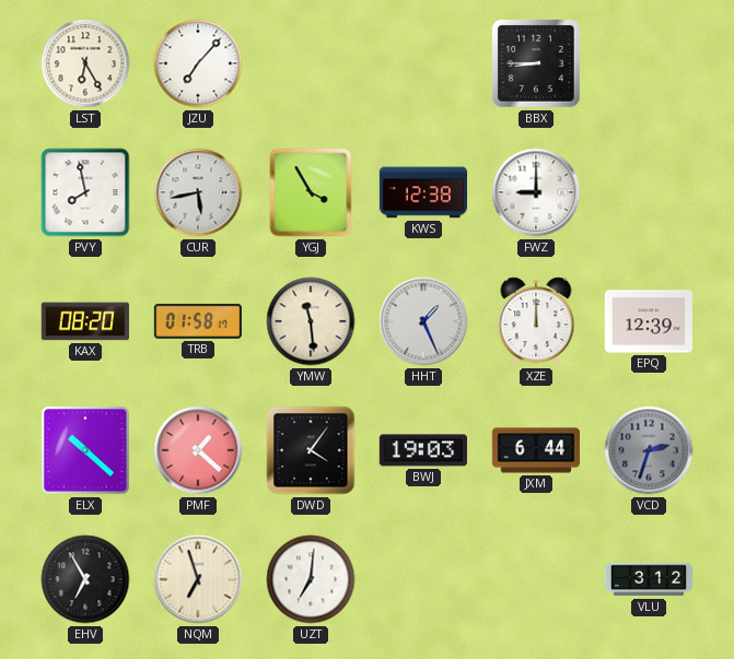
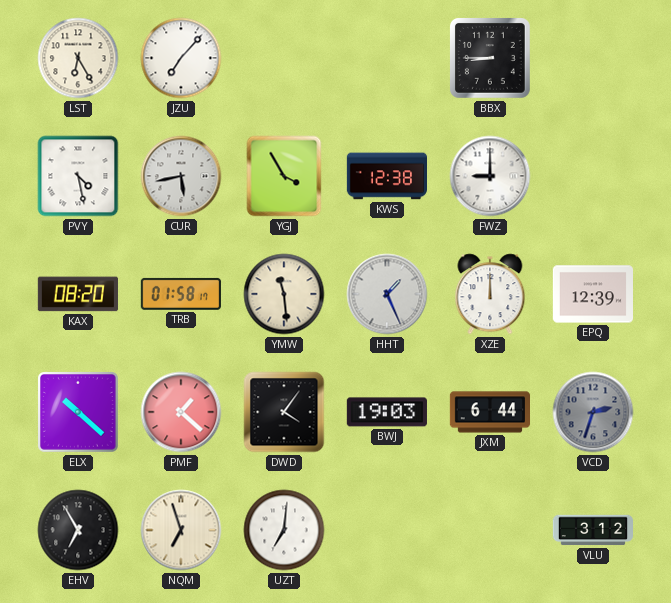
PVY: 7:58 -> 4:28
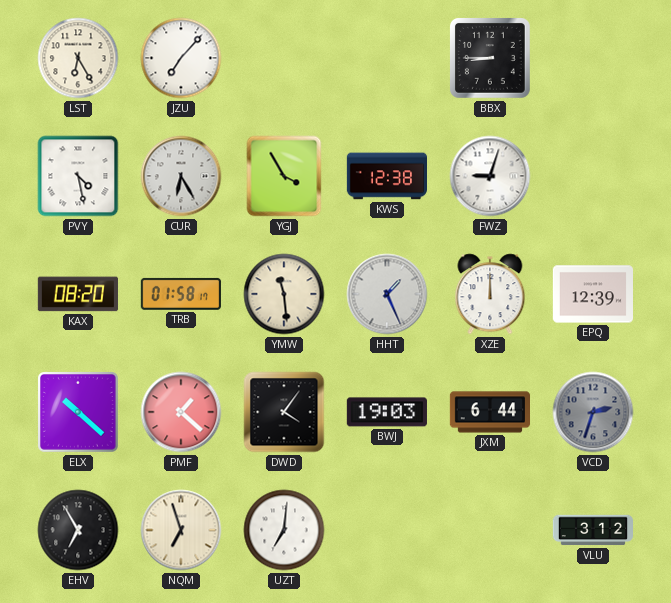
CUR: 5:43 -> 6:25
FWZ: 9:00 -> 9:03
